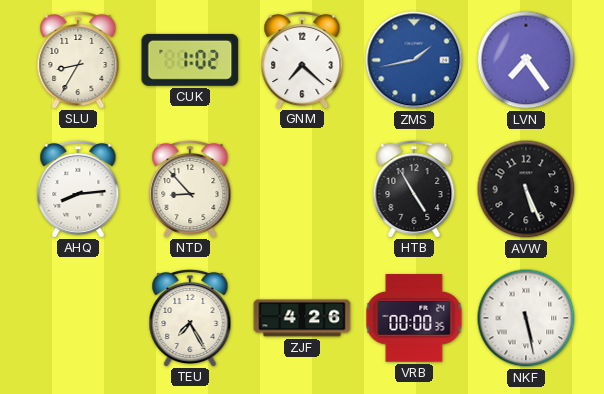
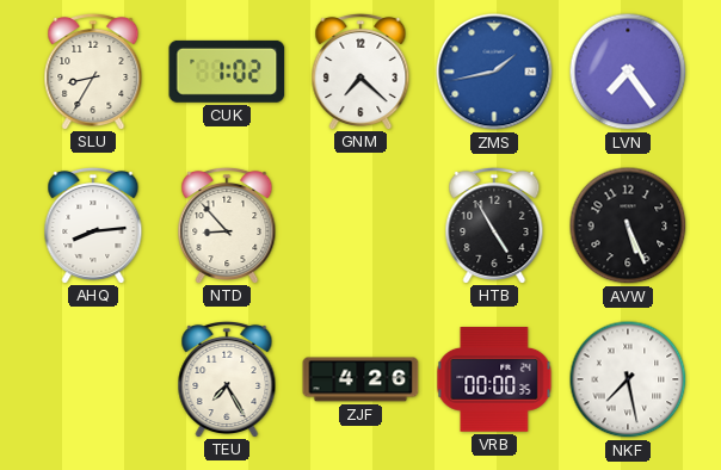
NKF: 5:28 -> 7:28
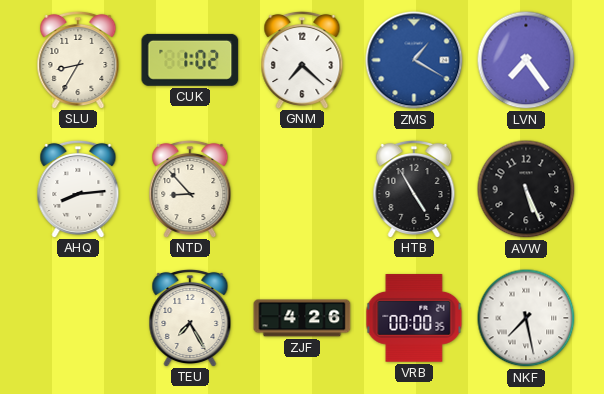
ZMS: 1:43 -> 1:20
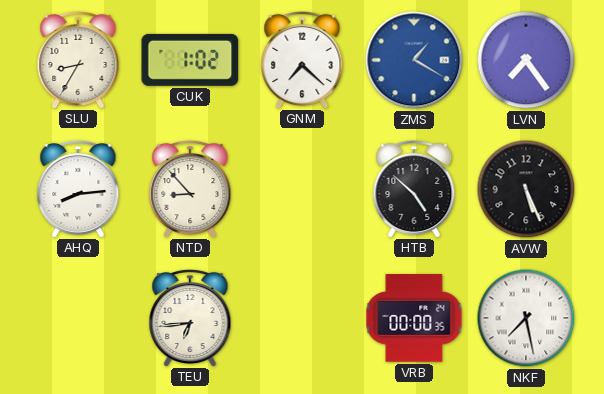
HTB: 4:55 -> 4:52
TEU: 7:25 -> 6:44
ZJF: 4:26 -> none
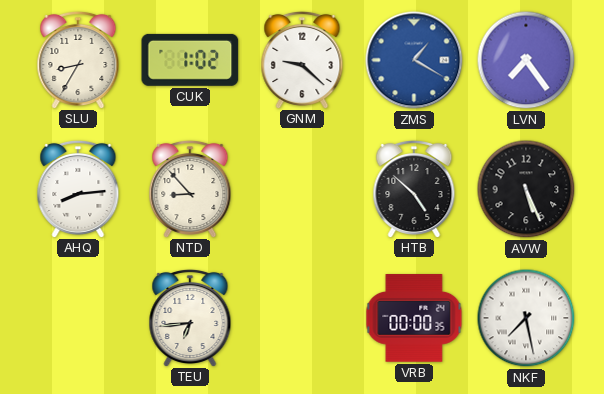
GNM: 7:22 -> 9:22
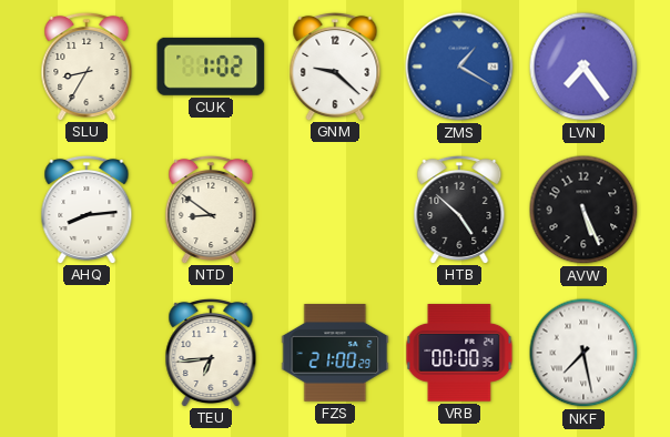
NTD: 8:53 -> 8:51
FZS: none -> 21:00
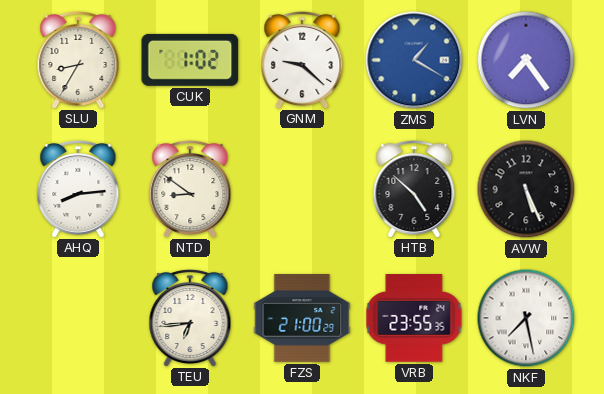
VRB: 00:00 -> 23:55
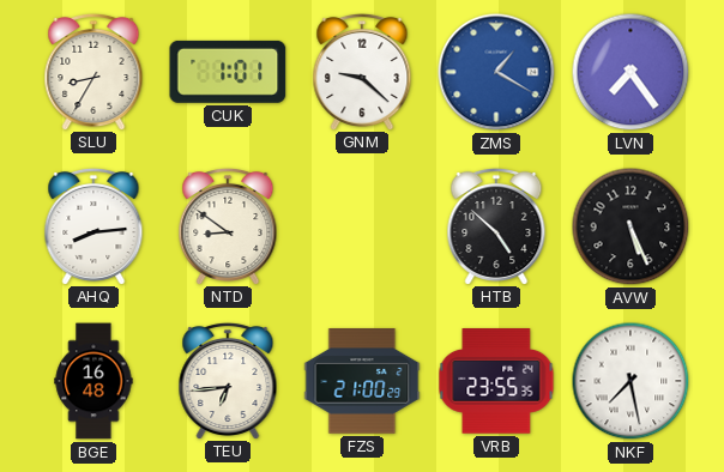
CUK: 1:02 -> 1:01
BGE: none -> 16:48
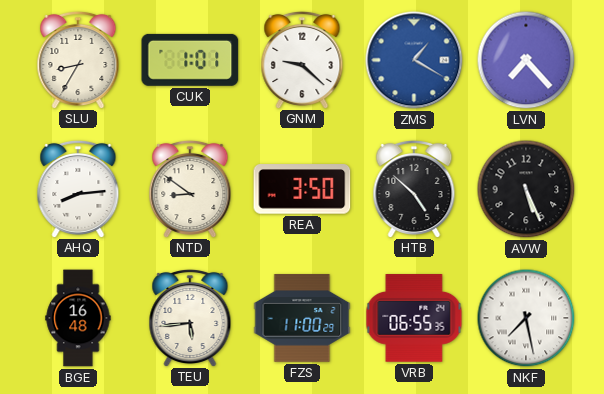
LVN: 7:24 -> 7:23
REA: none -> 3:50
TEU: 6:44 -> 5:44
FZS: 21:00 -> 11:00
VRB: 23:55 -> 06:55
